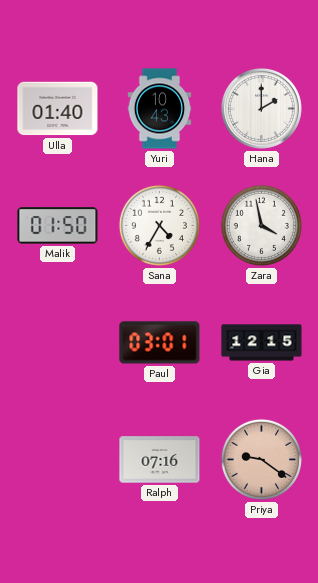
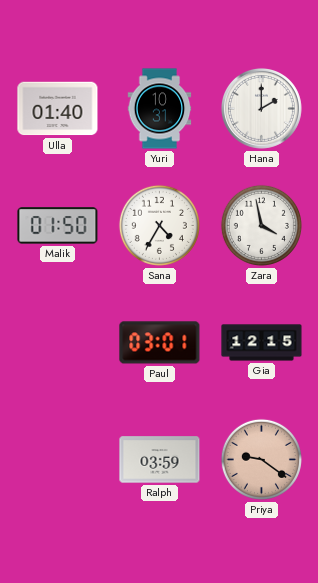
Yuri: 10:43 -> 10:31
Ralph: 07:16 -> 03:59
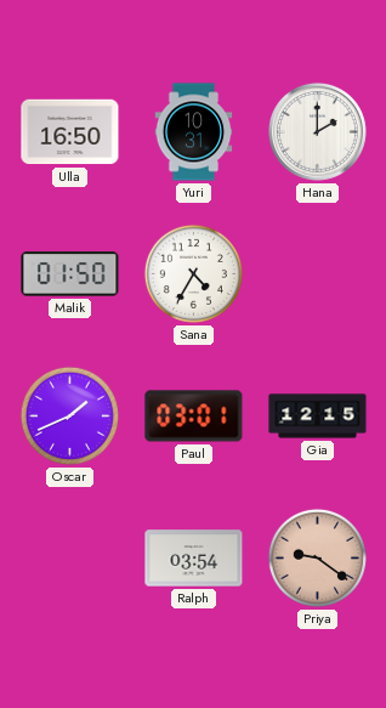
Ulla: 01:40 -> 16:50
Zara: 3:58 -> none
Oscar: none -> 1:41
Ralph: 03:59 -> 03:54
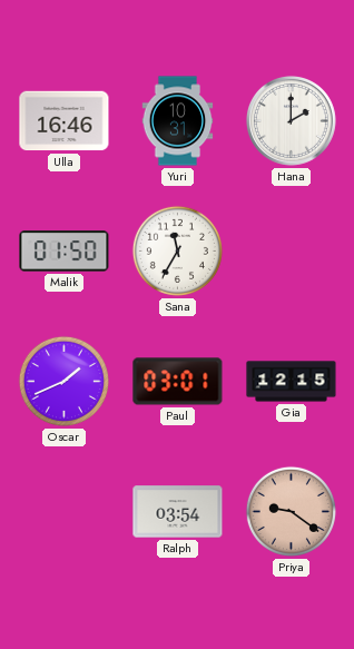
Ulla: 16:50 -> 16:46
Sana: 4:35 -> 11:35
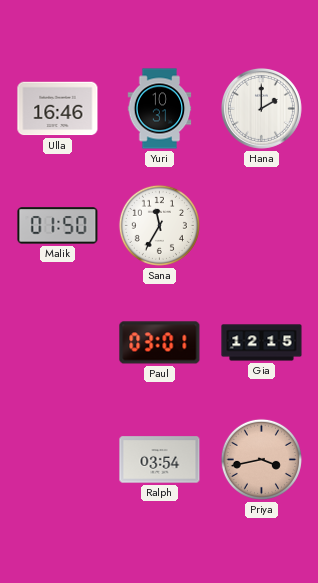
Oscar: 1:41 -> none
Priya: 9:21 -> 3:43
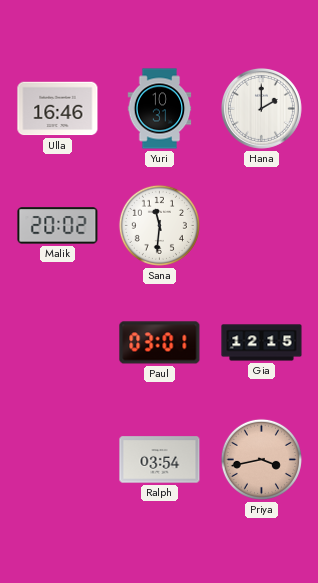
Malik: 01:50 -> 20:02
Sana: 11:35 -> 11:31
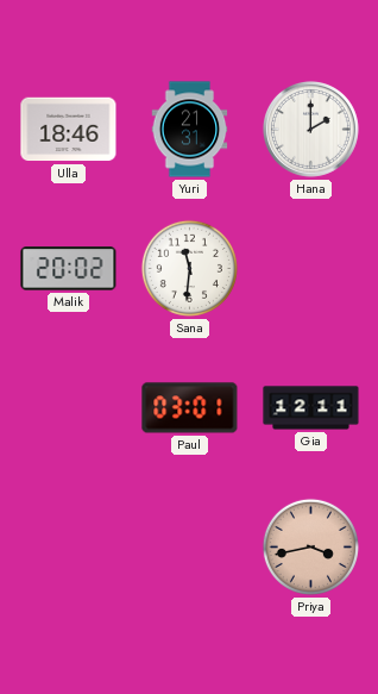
Ulla: 16:46 -> 18:46
Yuri: 10:31 -> 21:31
Gia: 12:15 -> 12:11
Ralph: 03:54 -> none
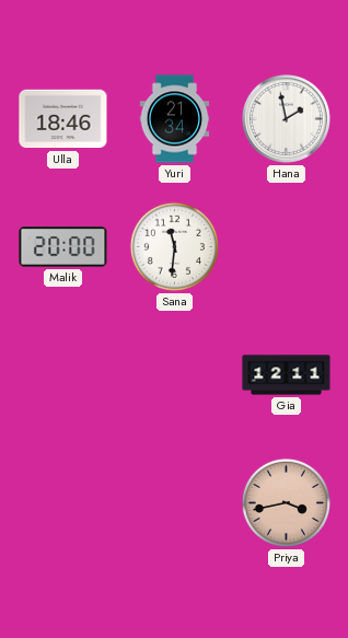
Yuri: 21:31 -> 21:34
Hana: 2:00 -> 1:58
Malik: 20:02 -> 20:00
Paul: 03:01 -> none
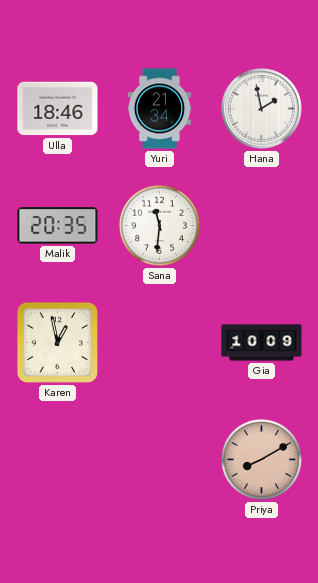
Malik: 20:00 -> 20:35
Karen: none -> 12:58
Gia: 12:11 -> 10:09
Priya: 3:43 -> 8:10
